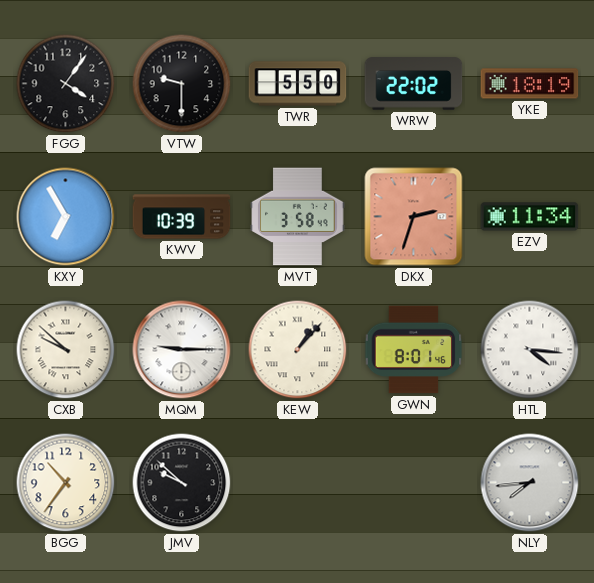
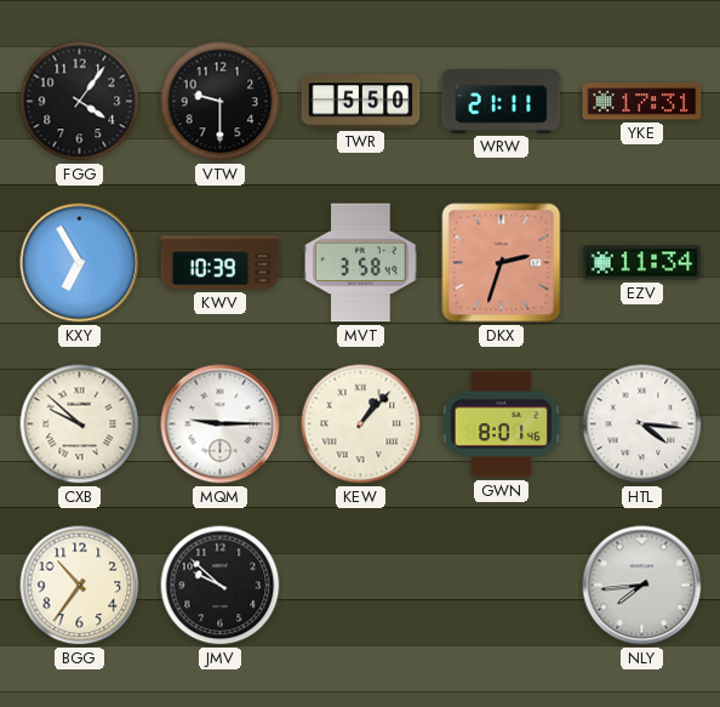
WRW: 22:02 -> 21:11
YKE: 18:19 -> 17:31
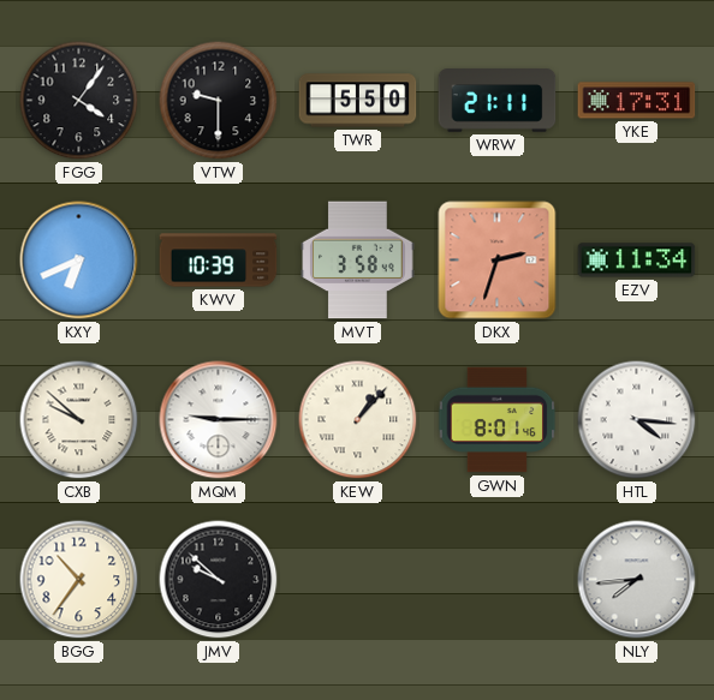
KXY: 6:55 -> 6:41
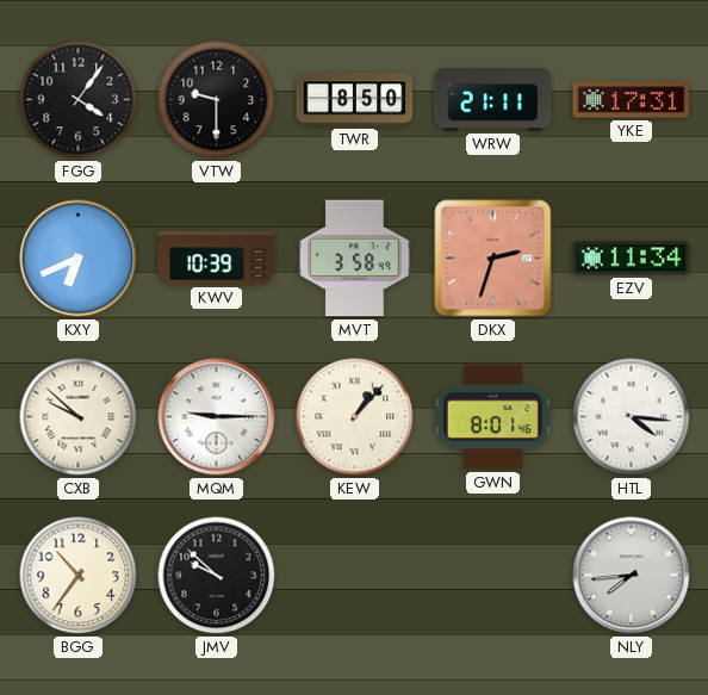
TWR: 5:50 -> 8:50
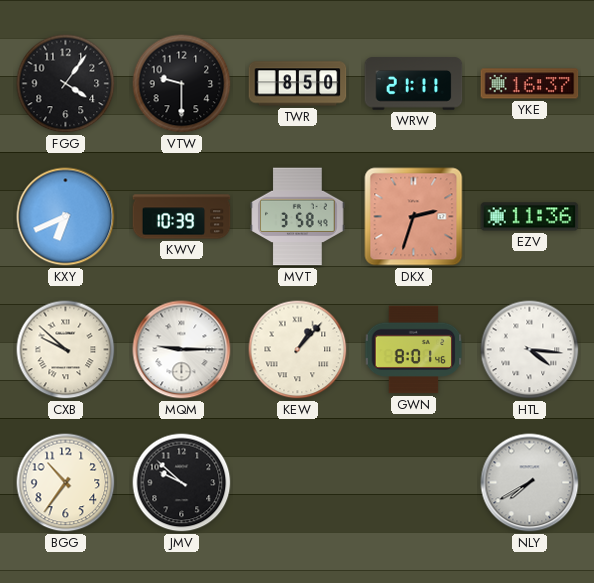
YKE: 17:31 -> 16:37
EZV: 11:34 -> 11:36
NLY: 7:44 -> 7:40
